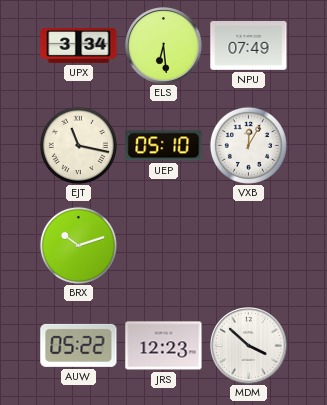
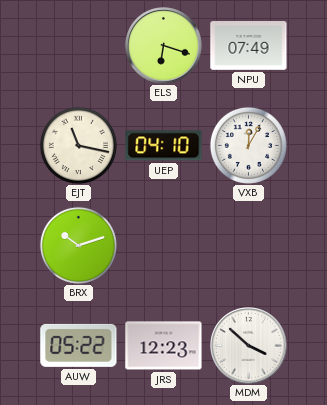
UPX: 3:34 -> none
ELS: 6:29 -> 6:18
UEP: 05:10 -> 04:10
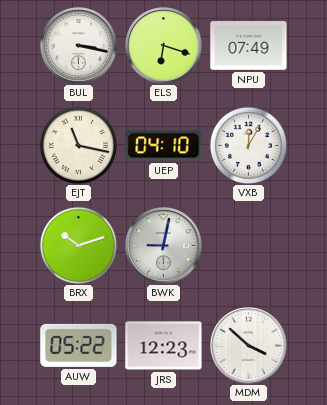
BUL: none -> 3:17
BWK: none -> 9:02
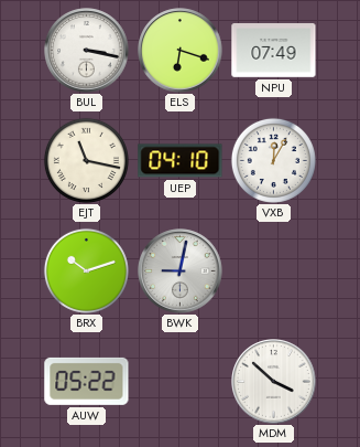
JRS: 12:23 -> none
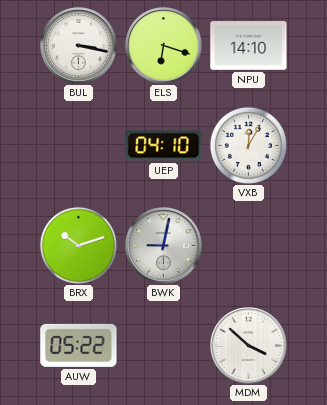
NPU: 07:49 -> 14:10
EJT: 11:17 -> none
